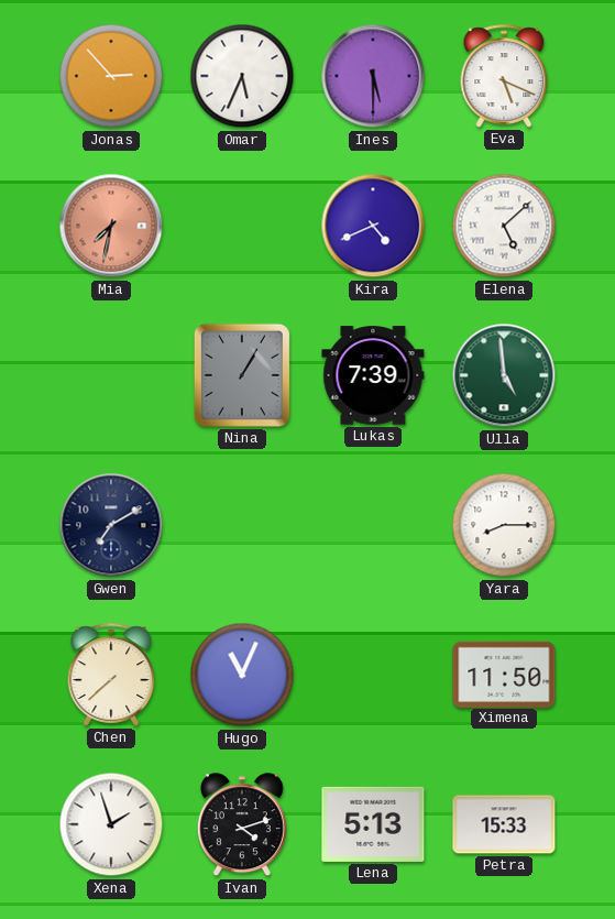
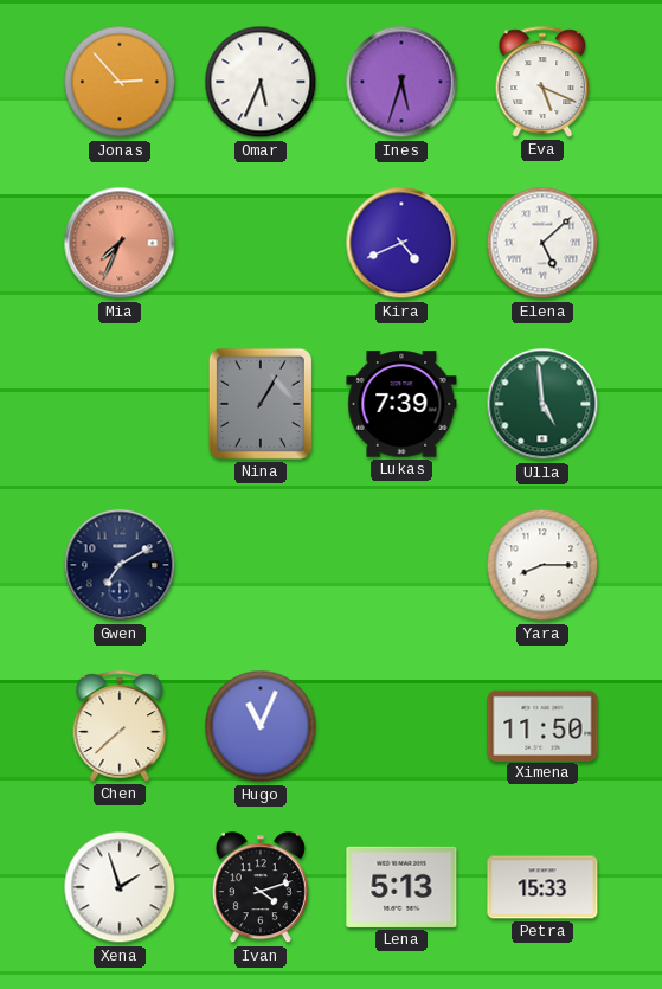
Ines: 5:30 -> 5:33
Mia: 7:32 -> 7:34
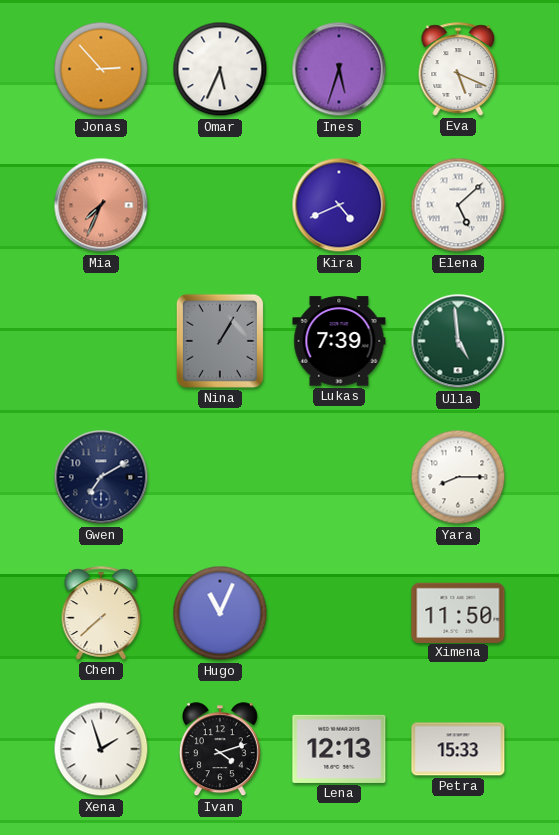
Lena: 5:13 -> 12:13
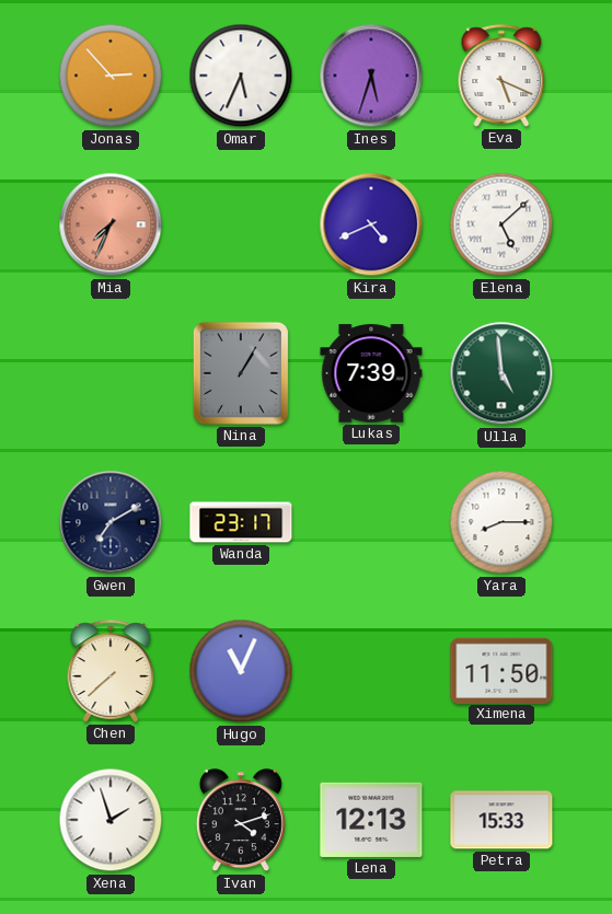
Wanda: none -> 23:17
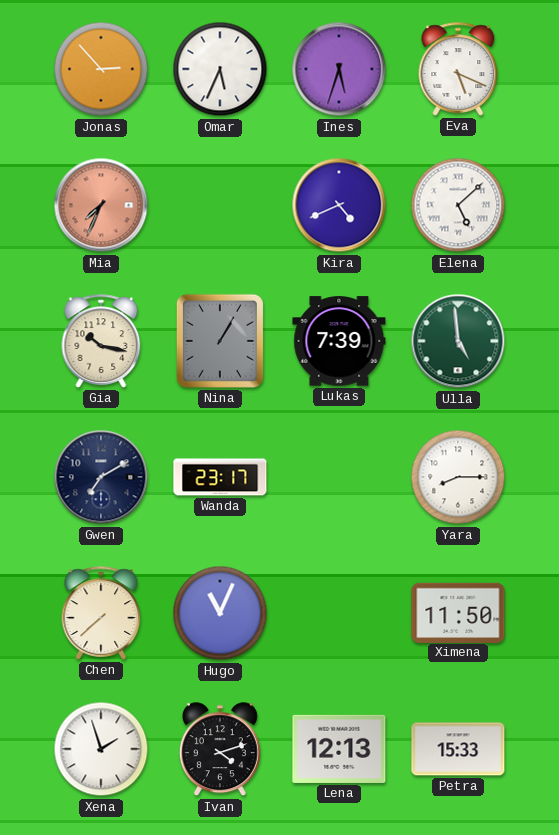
Gia: none -> 10:17
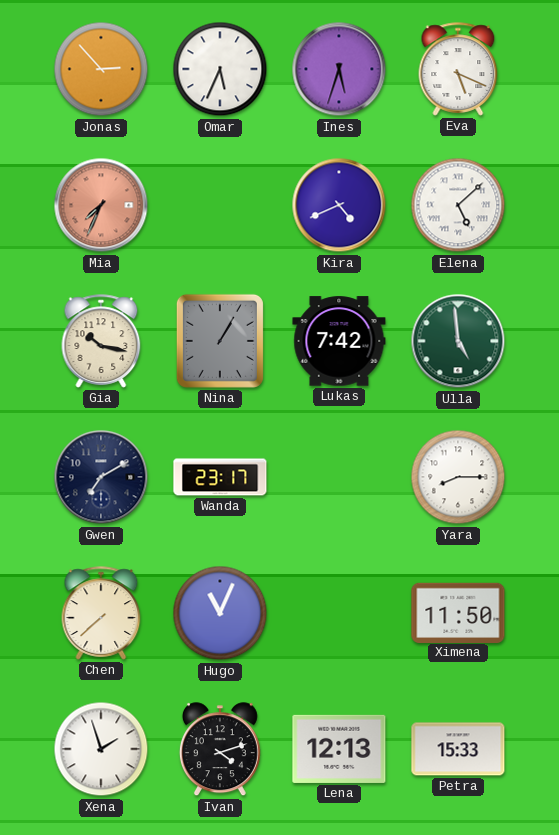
Lukas: 7:39 -> 7:42
